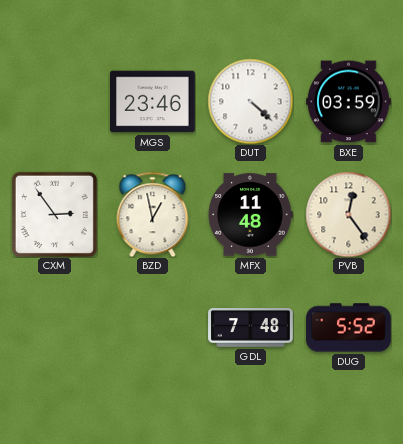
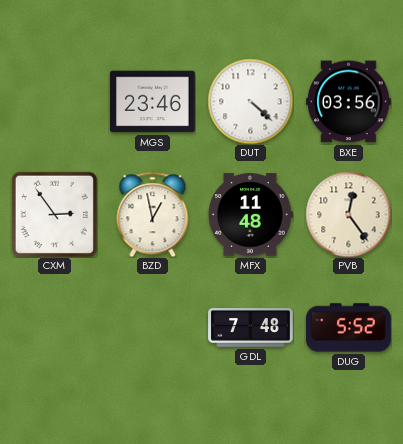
BXE: 03:59 -> 03:56
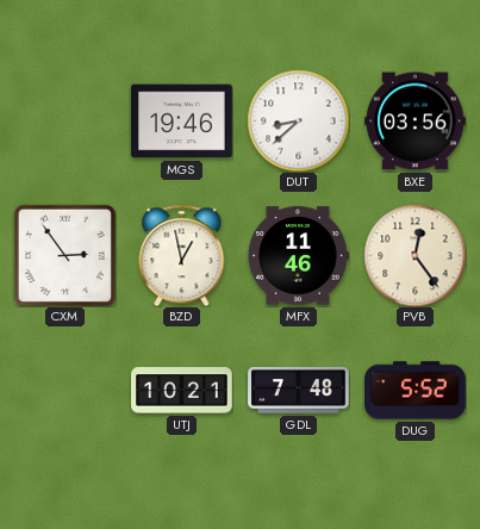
MGS: 23:46 -> 19:46
DUT: 4:22 -> 8:38
MFX: 11:48 -> 11:46
UTJ: none -> 10:21
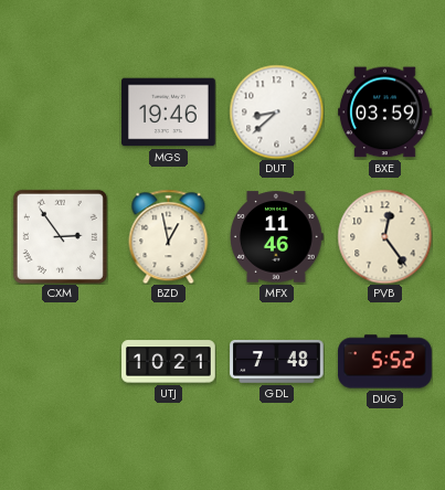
BXE: 03:56 -> 03:59
